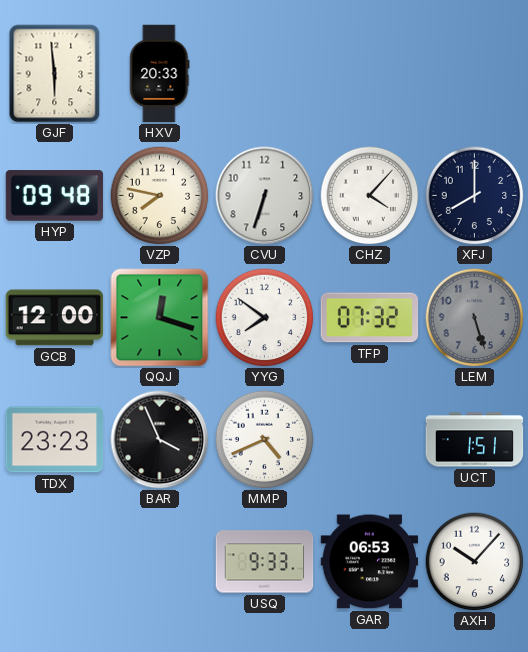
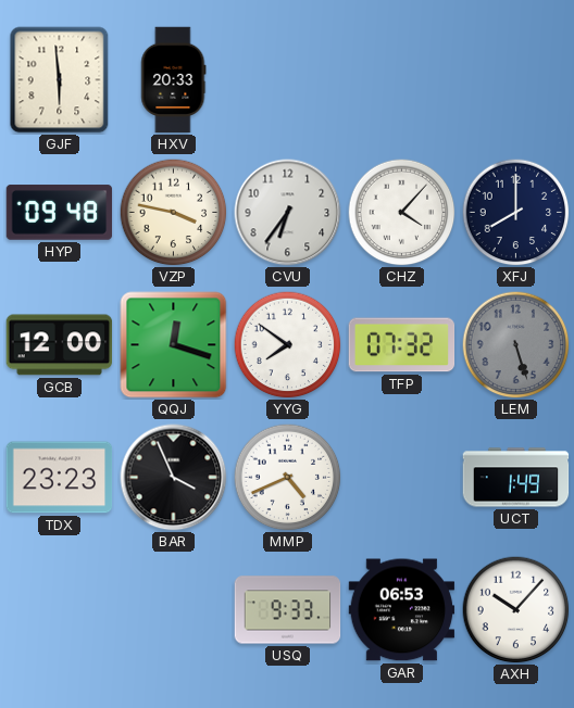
VZP: 7:47 -> 3:47
CVU: 6:33 -> 6:36
UCT: 1:51 -> 1:49
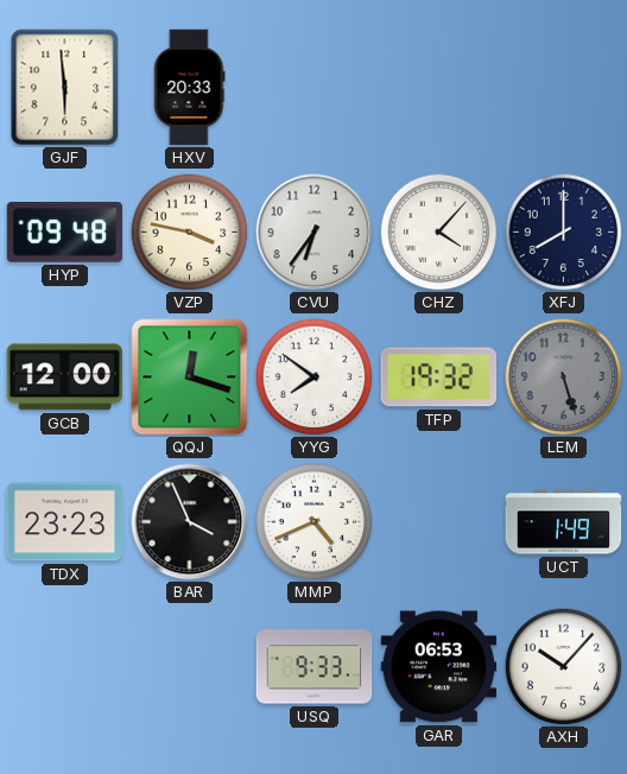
TFP: 07:32 -> 19:32
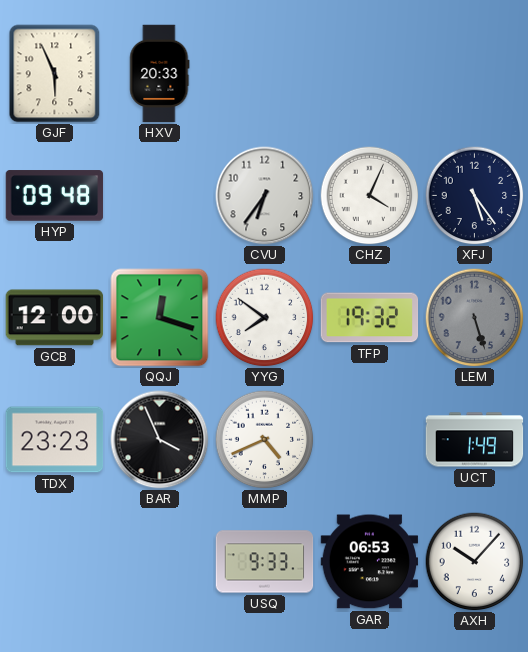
GJF: 5:59 -> 5:56
VZP: 3:47 -> none
CHZ: 4:07 -> 4:04
XFJ: 8:00 -> 5:24
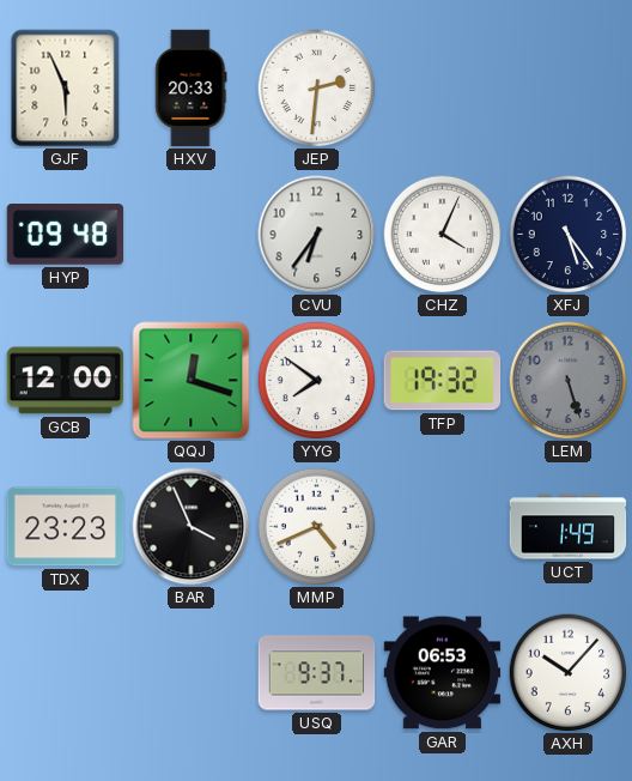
JEP: none -> 2:31
USQ: 9:33 -> 9:37
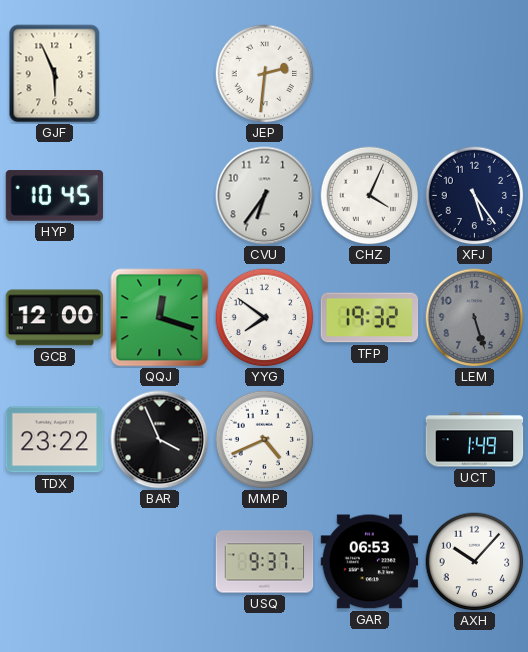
HXV: 20:33 -> none
HYP: 09:48 -> 10:45
TDX: 23:23 -> 23:22
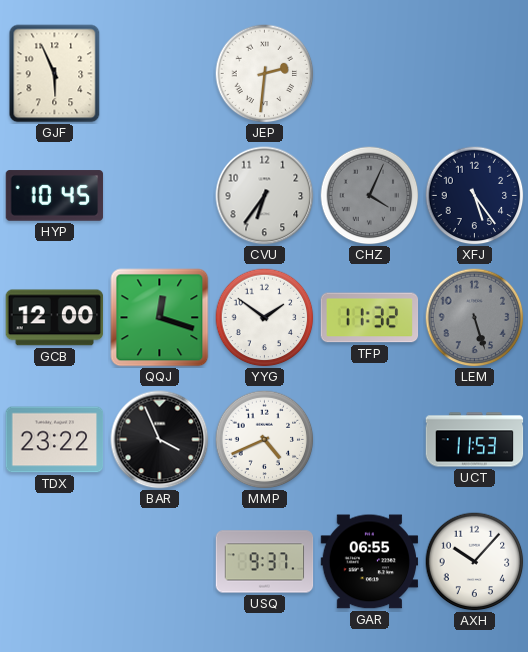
CHZ dial: white -> grey
YYG: 7:51 -> 1:51
TFP: 19:32 -> 11:32
UCT: 1:49 -> 11:53
GAR: 06:53 -> 06:55
